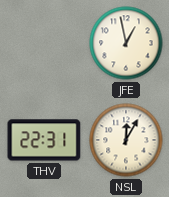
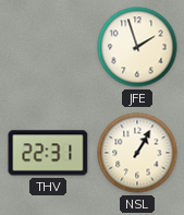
JFE: 12:58 -> 1:57
NSL: 12:05 -> 1:05
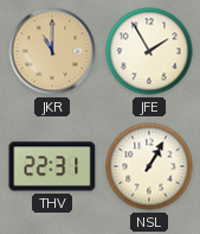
JKR: none -> 11:00
JFE: 1:57 -> 1:55
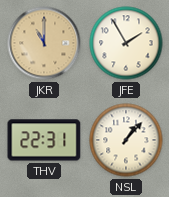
NSL: 1:05 -> 1:07
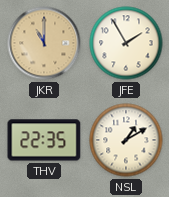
THV: 22:31 -> 22:35
NSL: 1:07 -> 1:10
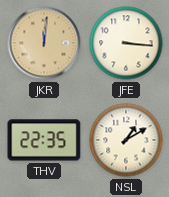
JKR: 11:00 -> 12:01
JFE: 1:55 -> 3:16
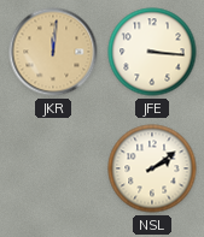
THV: 22:35 -> none
NSL: 1:10 -> 2:09
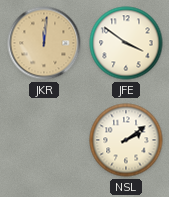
JFE: 3:16 -> 3:51
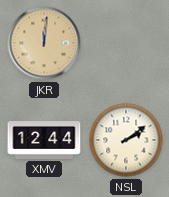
JFE: 3:51 -> none
XMV: none -> 12:44
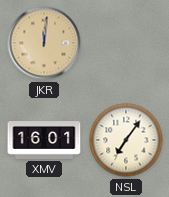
XMV: 12:44 -> 16:01
NSL: 2:09 -> 7:06
